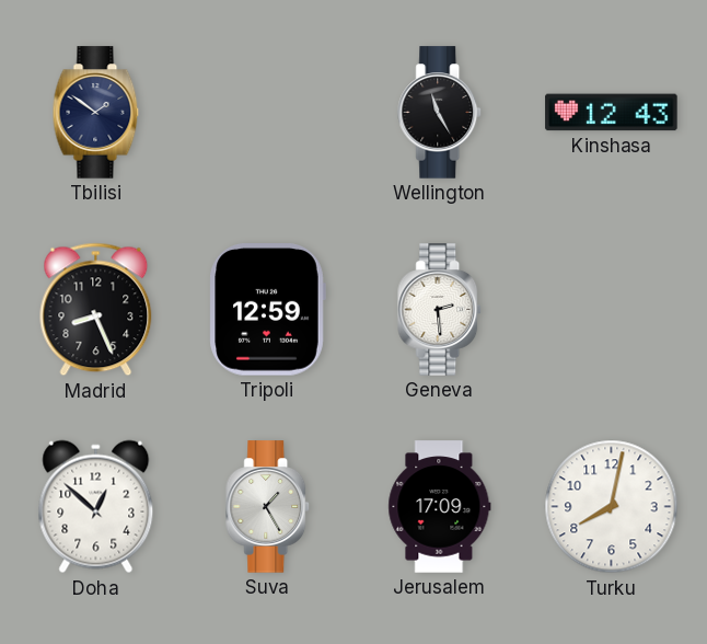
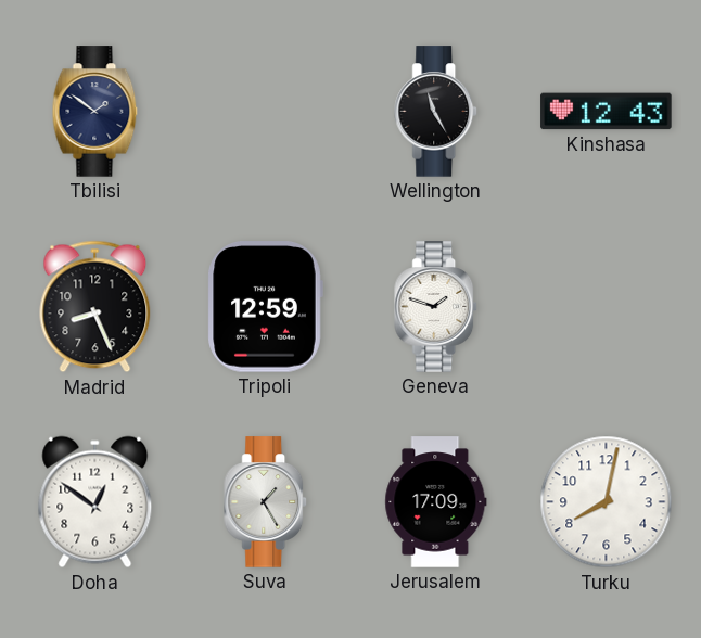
Geneva: 2:29 -> 1:48
Doha: 12:52 -> 12:51
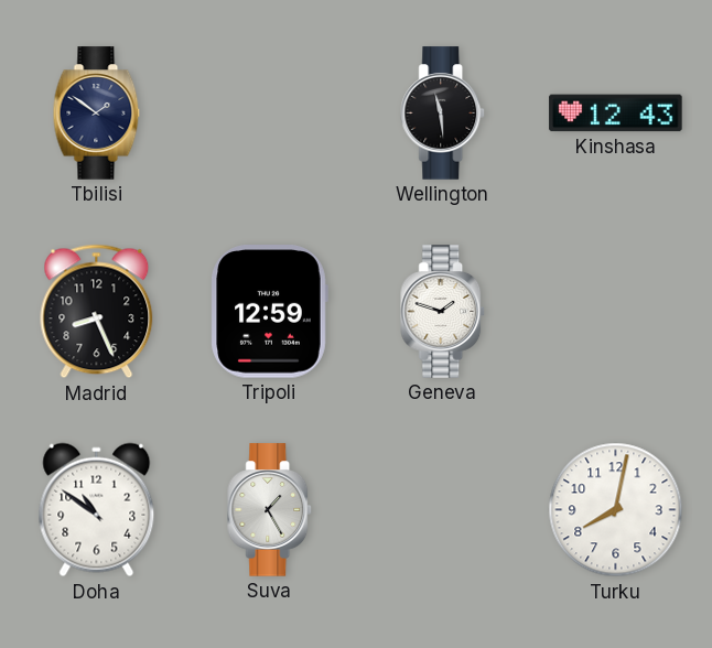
Wellington: 11:25 -> 11:29
Doha: 12:51 -> 10:51
Jerusalem: 17:09 -> none
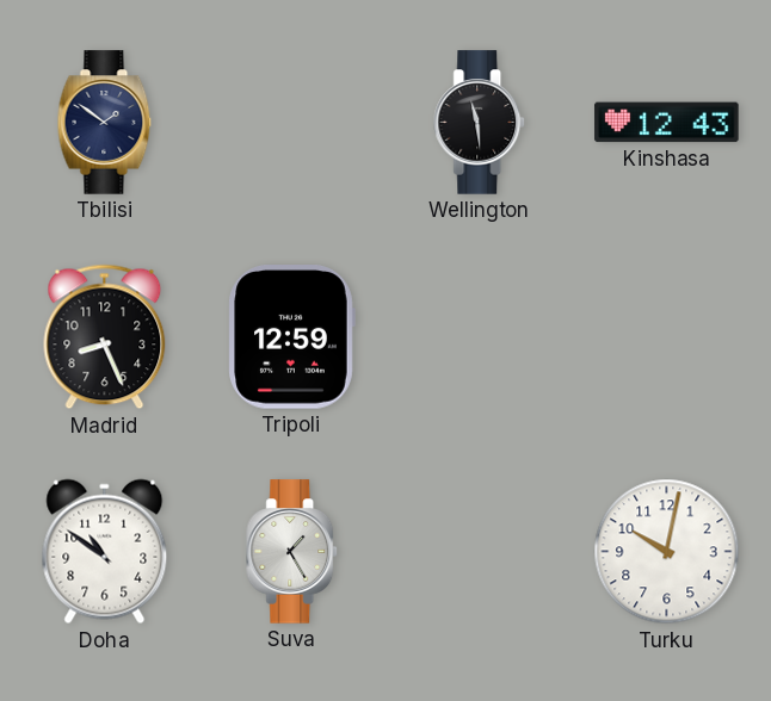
Geneva: 1:48 -> none
Turku: 8:02 -> 10:02
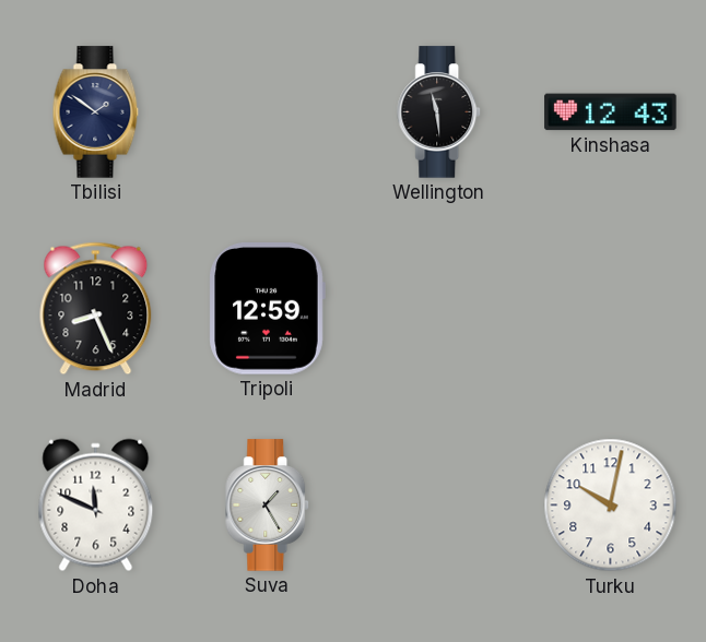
Doha: 10:51 -> 11:49
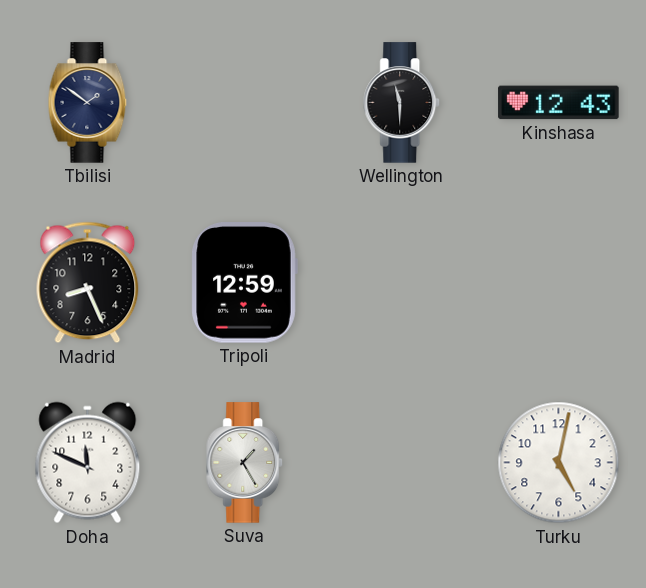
Wellington: 11:29 -> 11:30
Turku: 10:02 -> 5:02
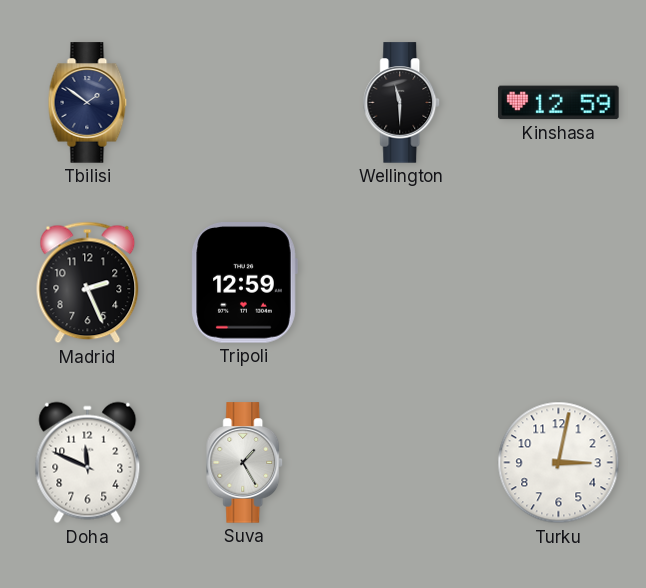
Kinshasa: 12:43 -> 12:59
Madrid: 8:26 -> 2:26
Turku: 5:02 -> 3:02
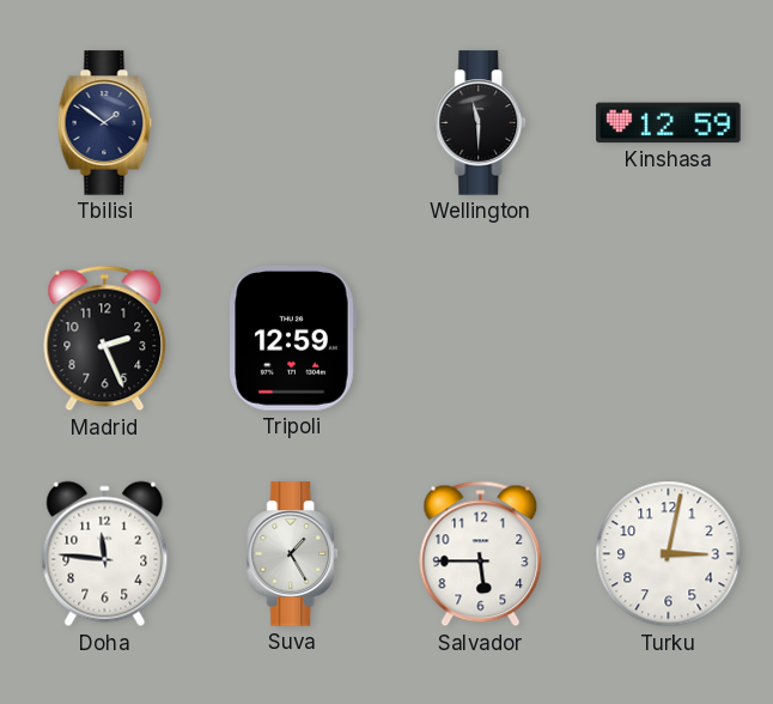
Doha: 11:49 -> 11:46
Salvador: none -> 5:45
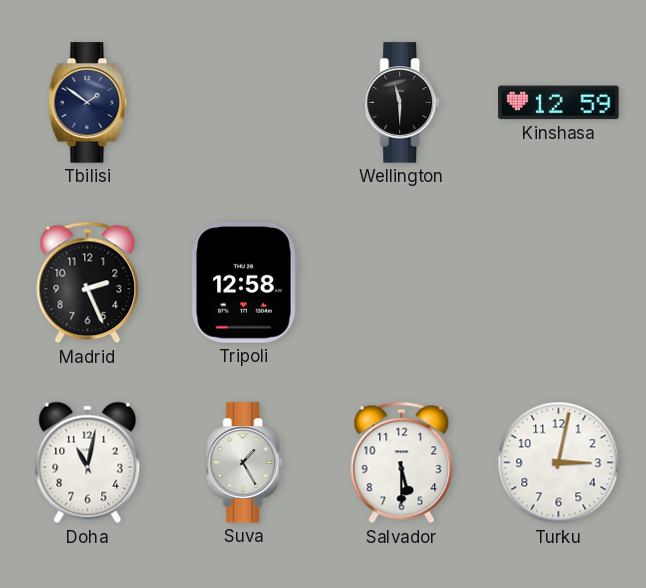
Tripoli: 12:59 -> 12:58
Doha: 11:46 -> 11:02
Salvador: 5:45 -> 5:30
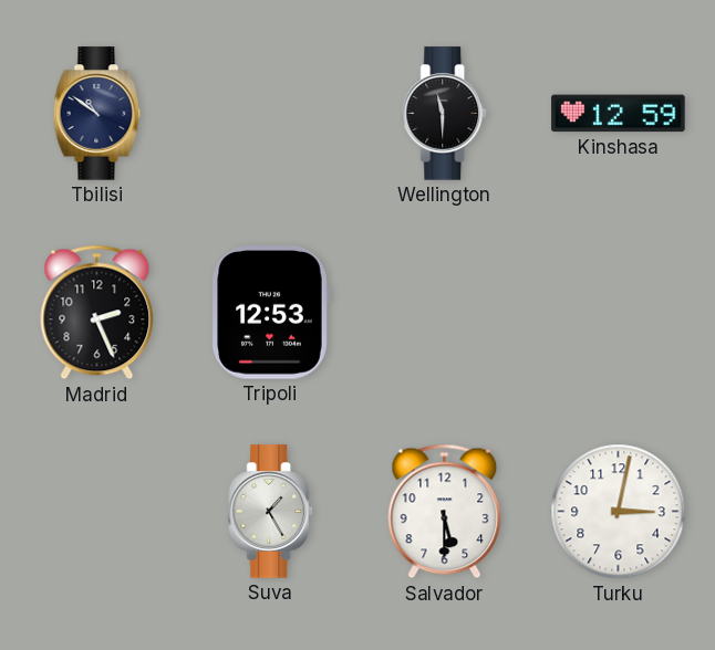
Tbilisi: 1:51 -> 10:51
Tripoli: 12:58 -> 12:53
Doha: 11:02 -> none
